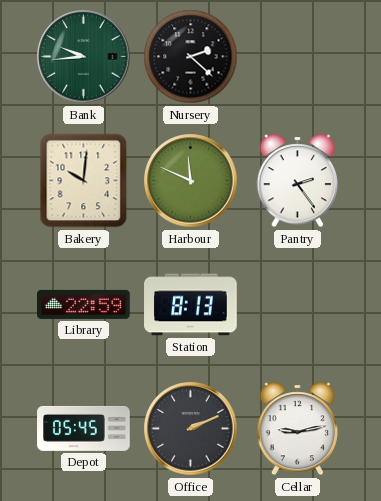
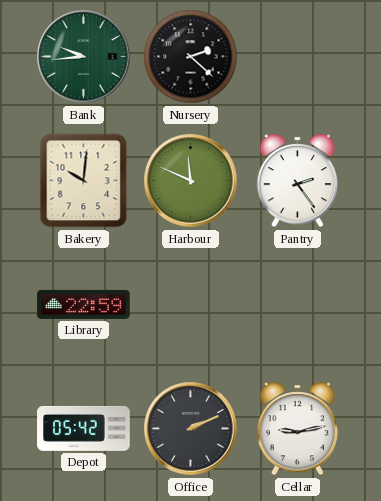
Station: 8:13 -> none
Depot: 05:45 -> 05:42
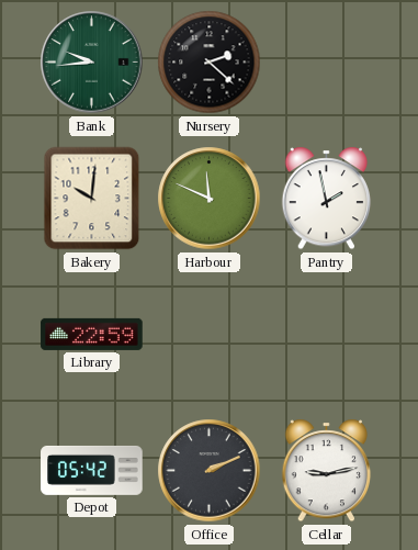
Pantry: 2:24 -> 1:58
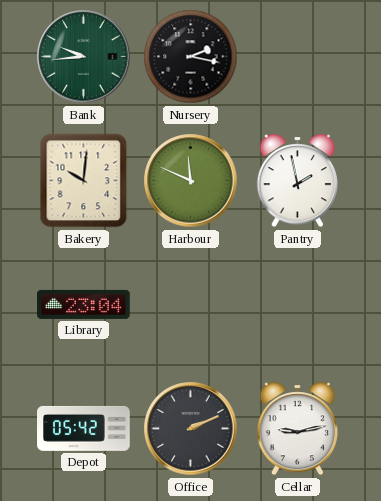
Nursery: 2:22 -> 2:17
Library: 22:59 -> 23:04
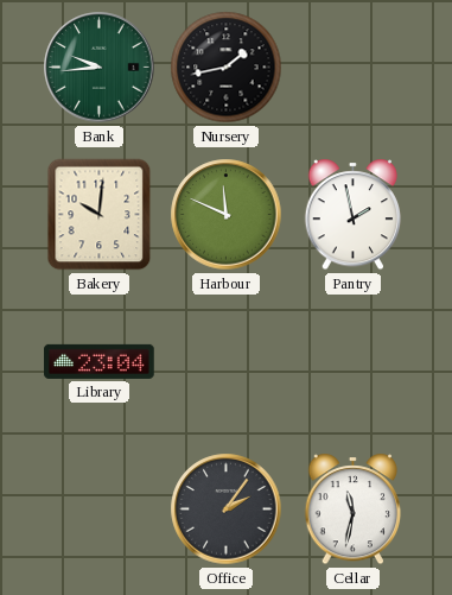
Nursery: 2:17 -> 1:43
Depot: 05:42 -> none
Office: 2:11 -> 2:06
Cellar: 9:13 -> 11:32
